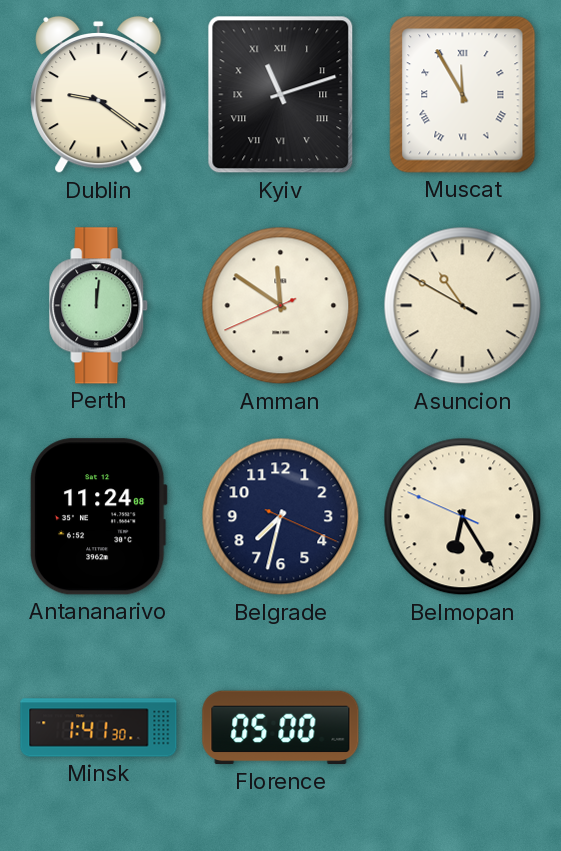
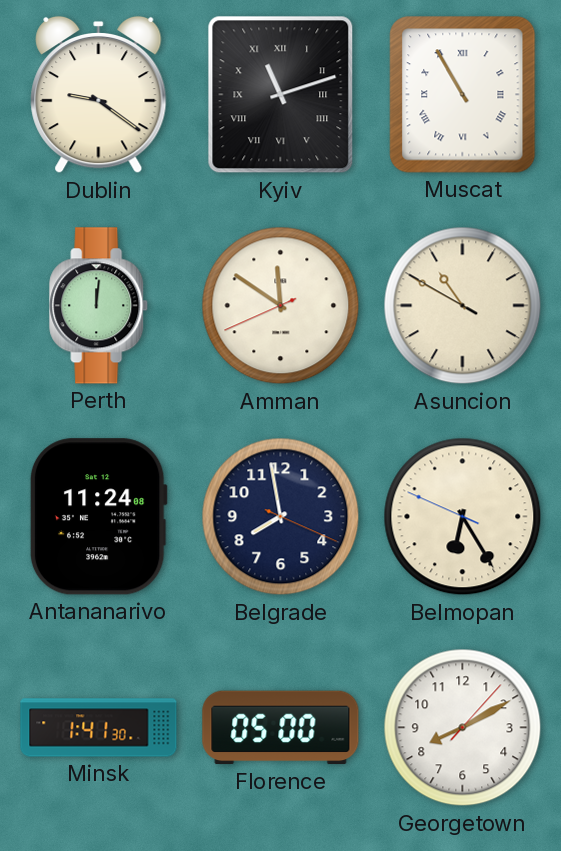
Muscat: 11:55 -> 10:55
Belgrade: 7:32 -> 7:58
Georgetown: none -> 8:10
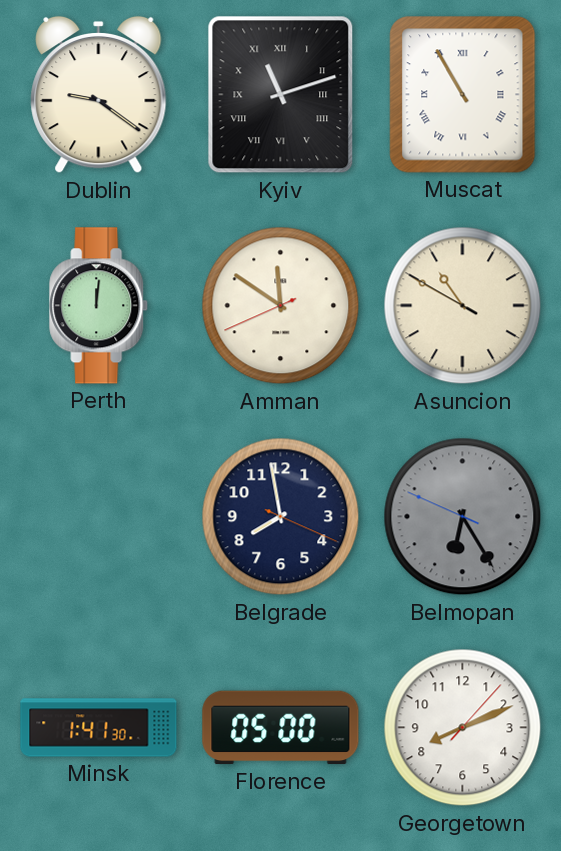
Antananarivo: 11:24 -> none
Belmopan dial: cream -> grey
Georgetown: 8:10 -> 8:11
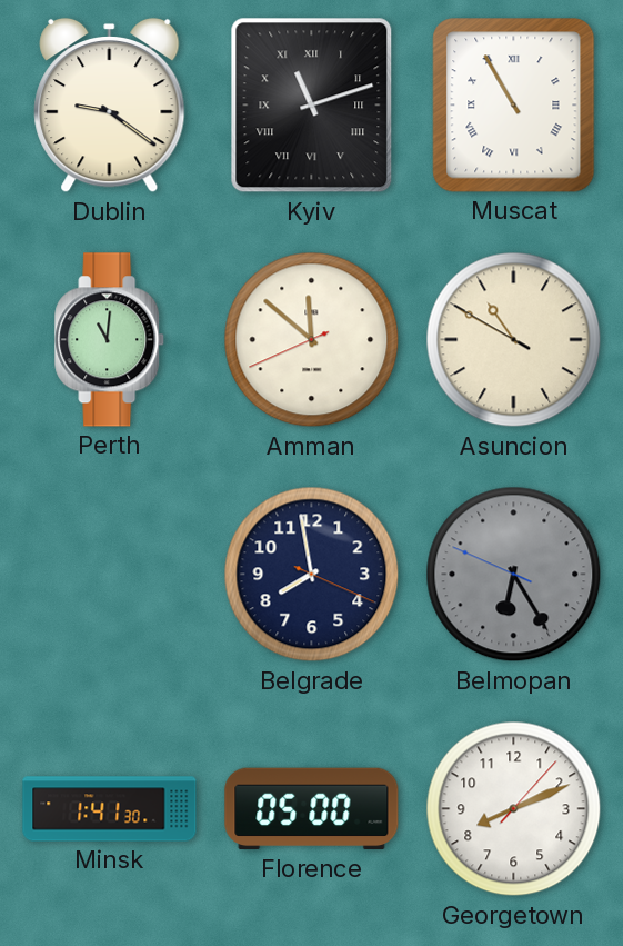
Perth: 12:01 -> 11:01
Amman: 11:50 -> 11:51
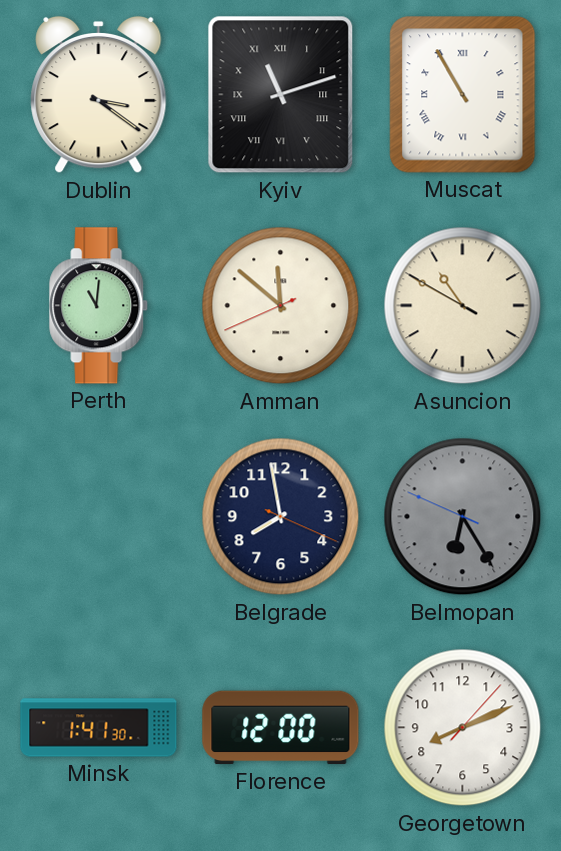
Dublin: 9:21 -> 3:21
Florence: 05:00 -> 12:00
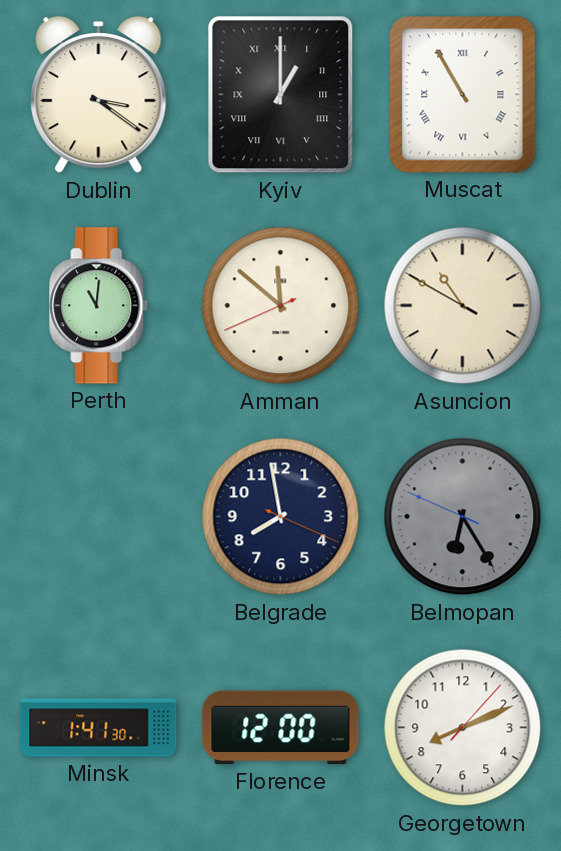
Kyiv: 11:12 -> 1:00
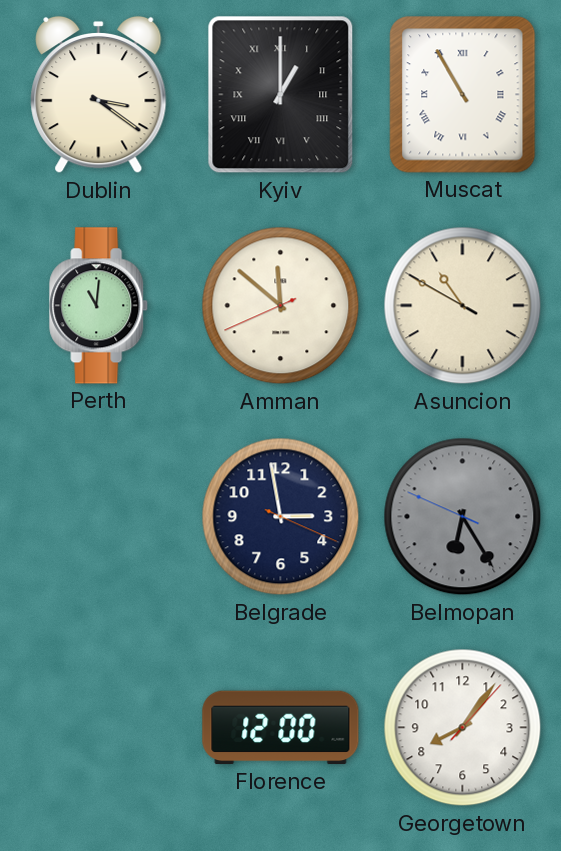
Belgrade: 7:58 -> 2:58
Minsk: 1:41 -> none
Georgetown: 8:11 -> 8:06
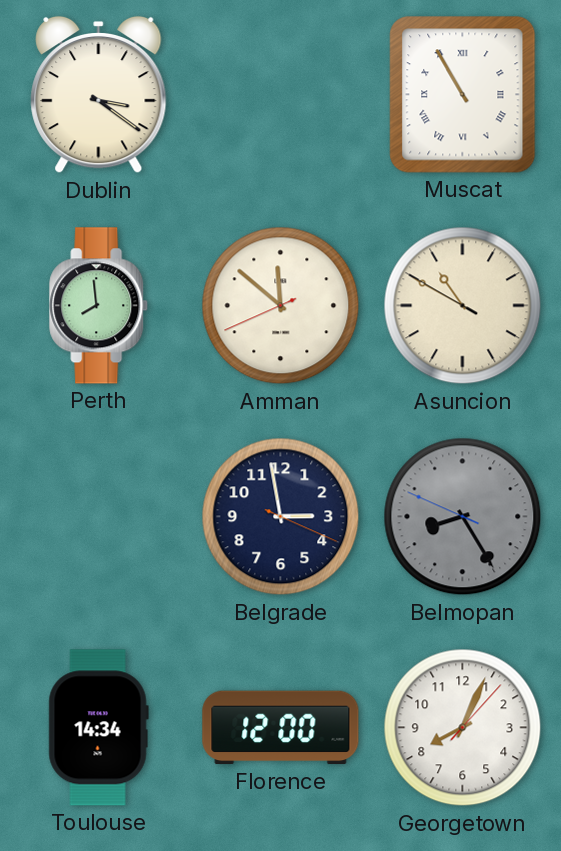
Kyiv: 1:00 -> none
Perth: 11:01 -> 7:59
Belmopan: 6:24 -> 8:24
Toulouse: none -> 14:34
Georgetown: 8:06 -> 8:04
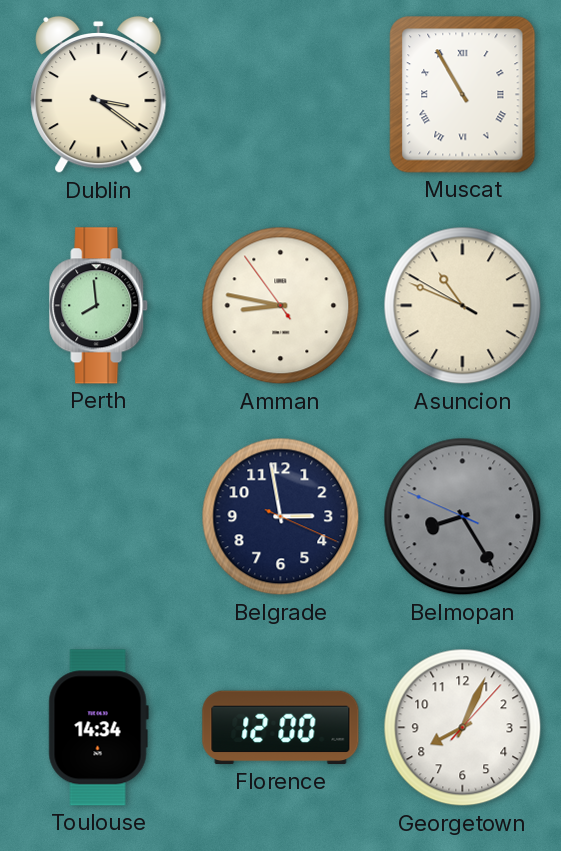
Amman: 11:51 -> 8:46
Asuncion: 10:49 -> 10:48
